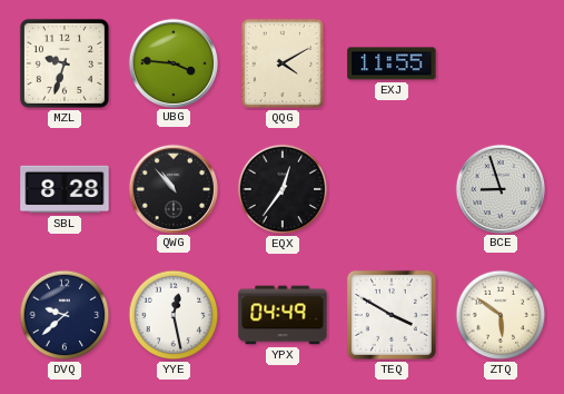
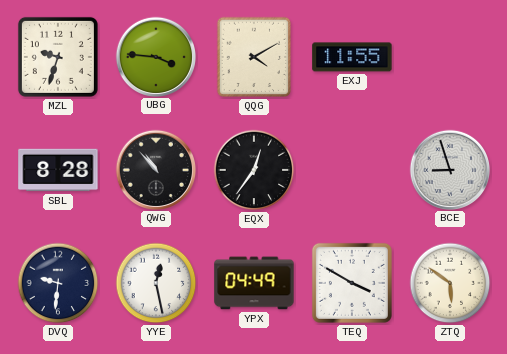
DVQ: 9:38 -> 9:31
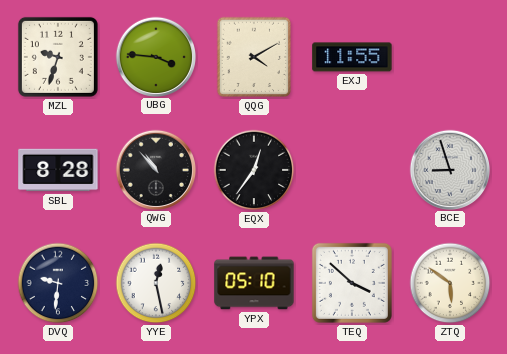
YPX: 04:49 -> 05:10
TEQ: 3:50 -> 3:52
